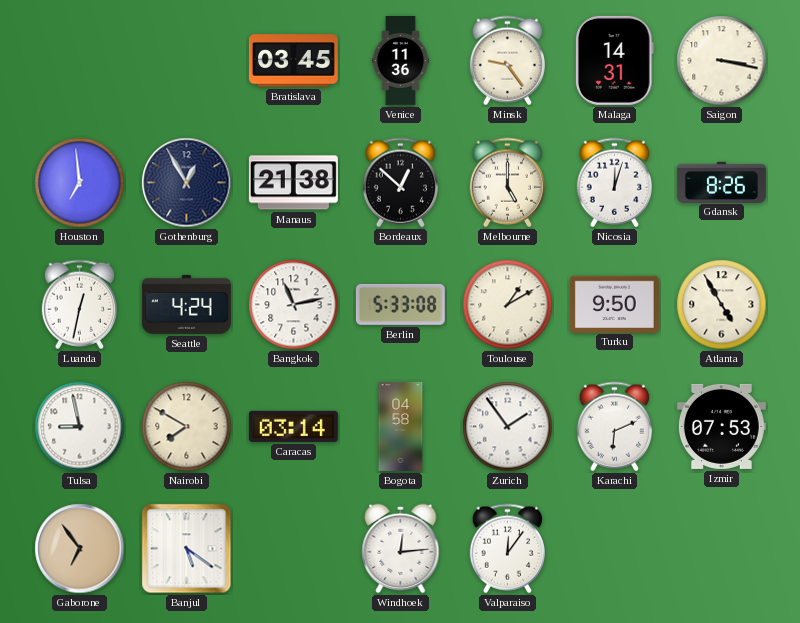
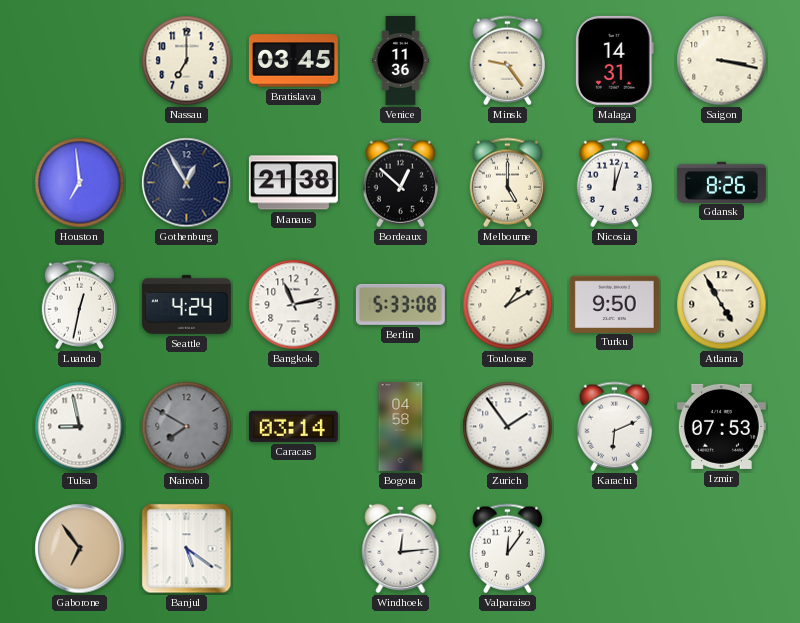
Nassau: none -> 7:00
Nairobi dial: cream -> grey
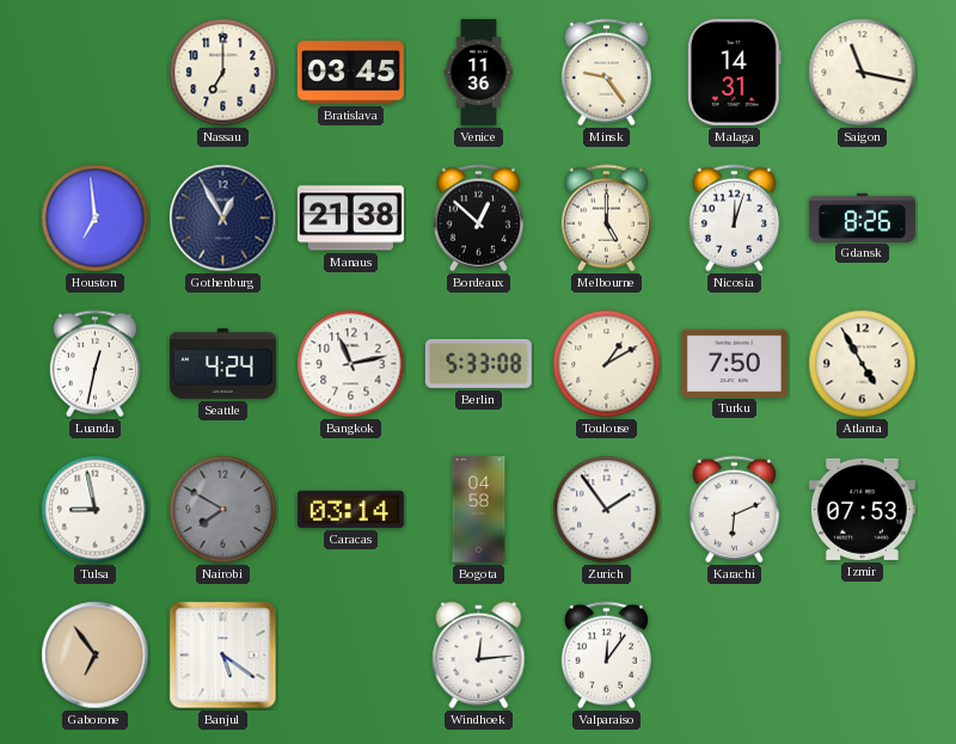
Saigon: 3:17 -> 11:17
Turku: 9:50 -> 7:50
